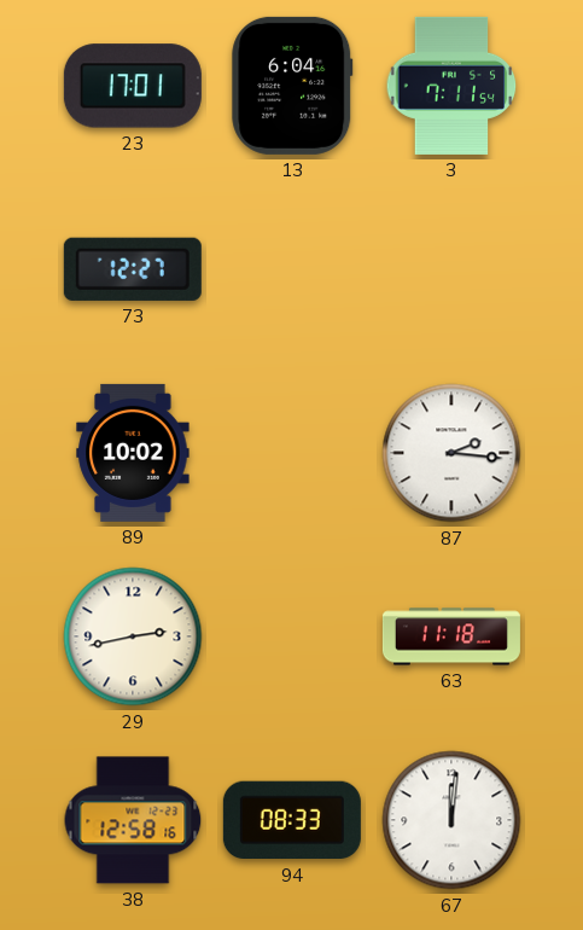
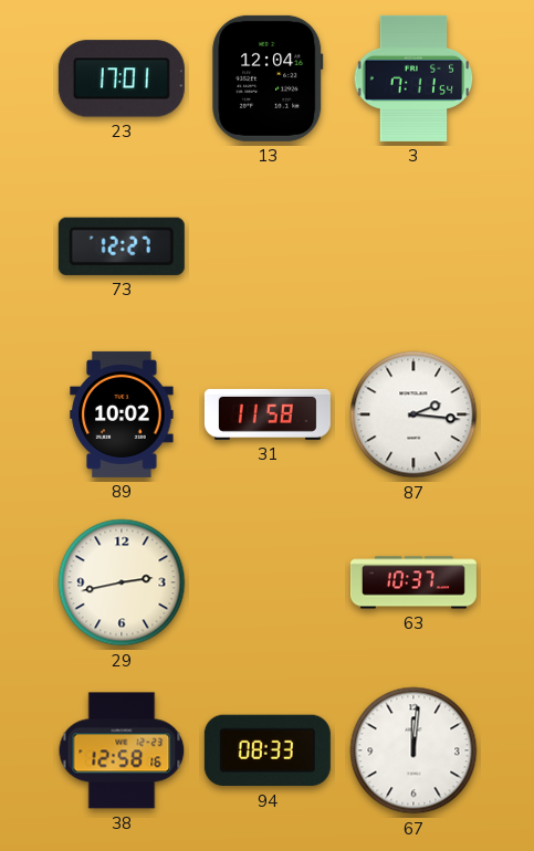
13: 6:04 -> 12:04
31: none -> 11:58
63: 11:18 -> 10:37
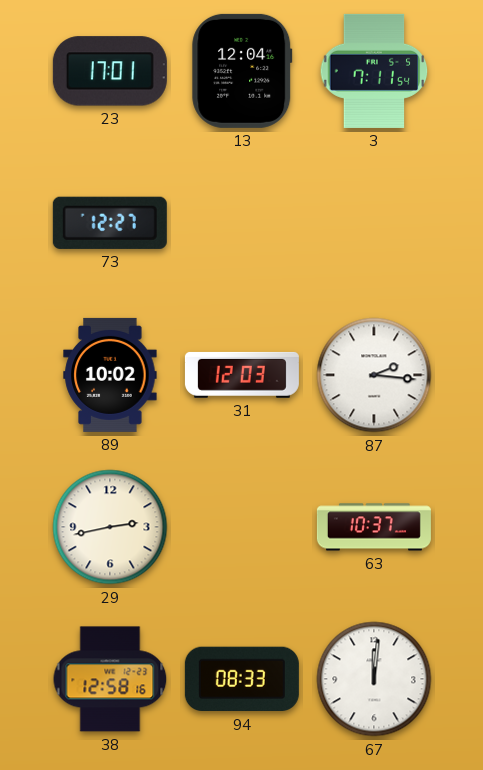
31: 11:58 -> 12:03
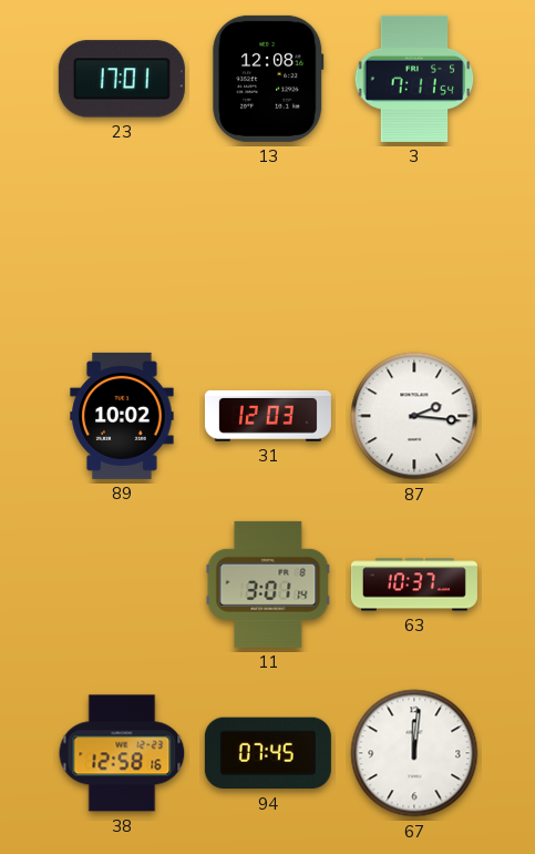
13: 12:04 -> 12:08
73: 12:27 -> none
29: 2:43 -> none
11: none -> 3:01
94: 08:33 -> 07:45
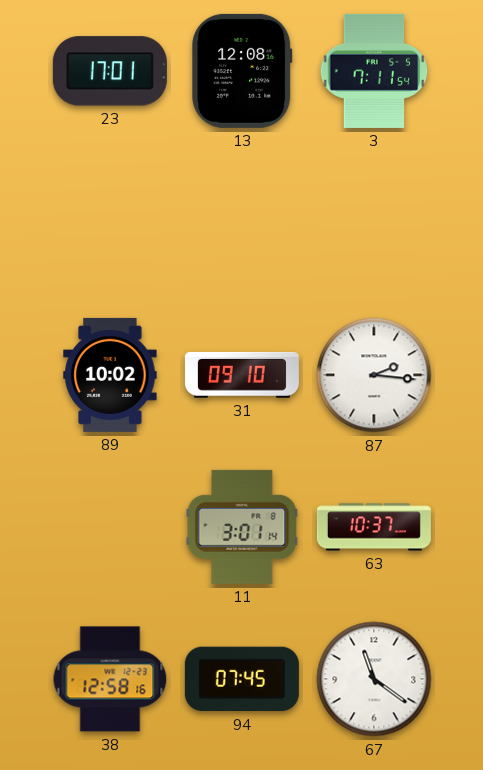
31: 12:03 -> 09:10
67: 12:01 -> 11:21
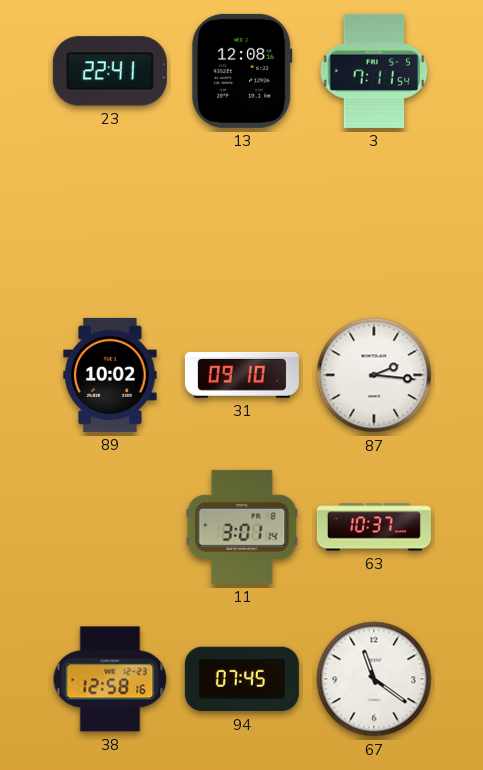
23: 17:01 -> 22:41
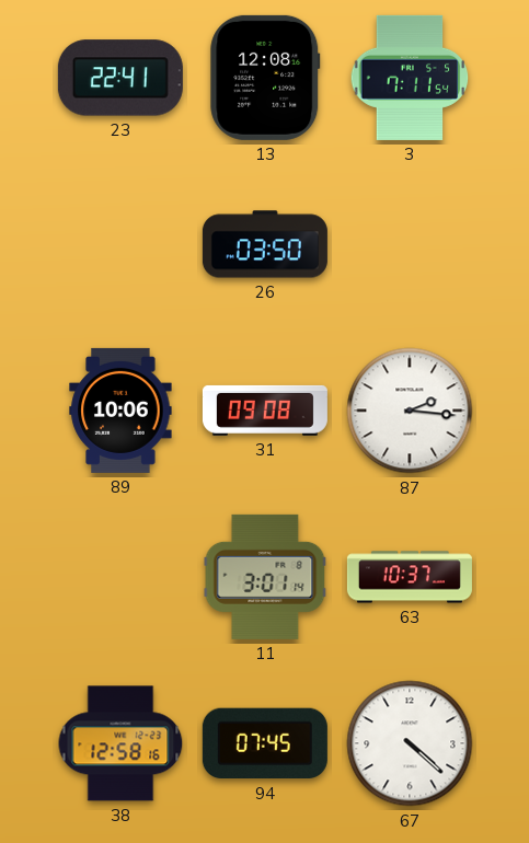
26: none -> 03:50
89: 10:02 -> 10:06
31: 09:10 -> 09:08
67: 11:21 -> 4:22
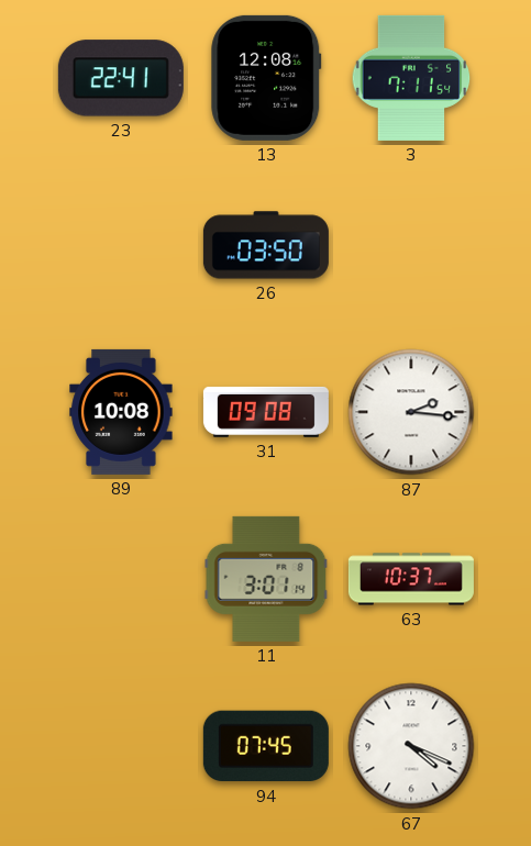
89: 10:06 -> 10:08
38: 12:58 -> none
67: 4:22 -> 4:19
